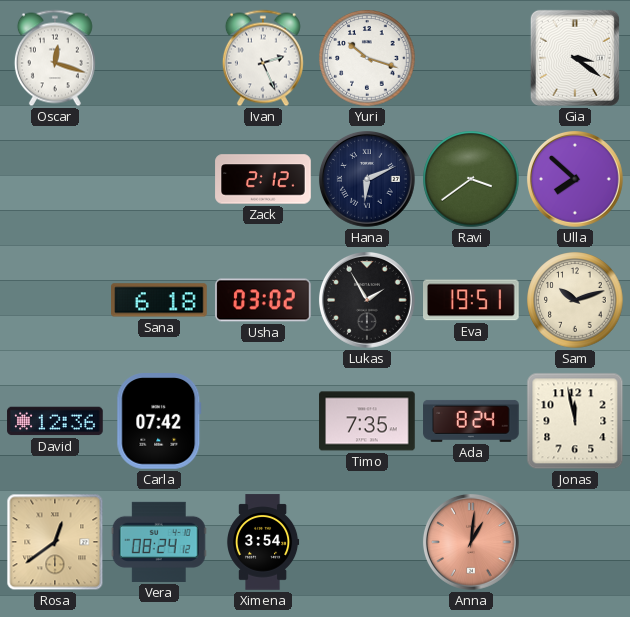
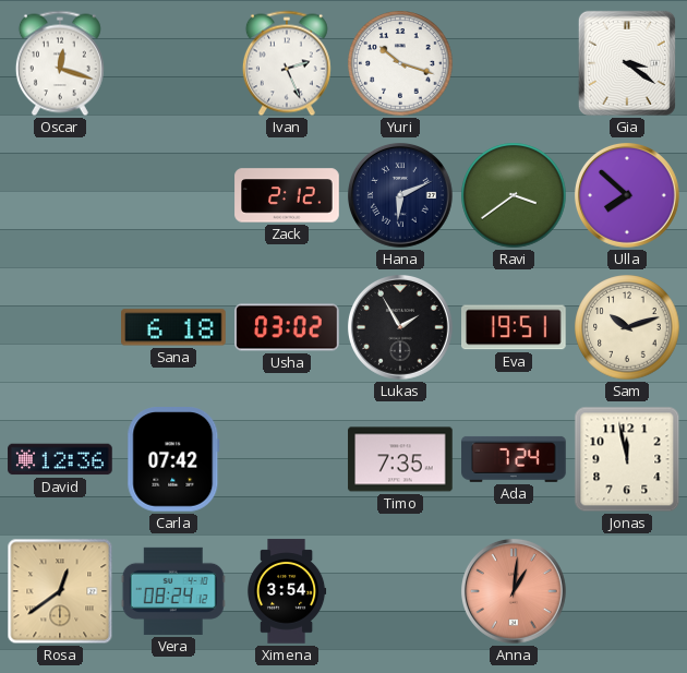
Ada: 8:24 -> 7:24
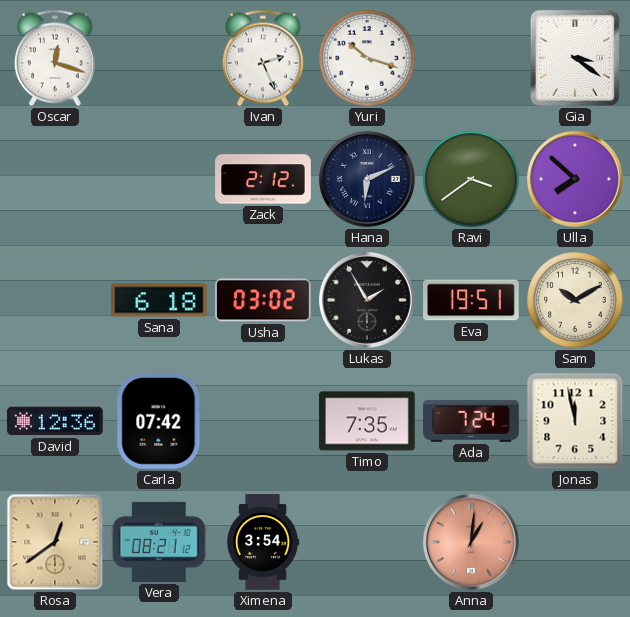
Sam: 10:12 -> 10:10
Vera: 08:24 -> 08:21
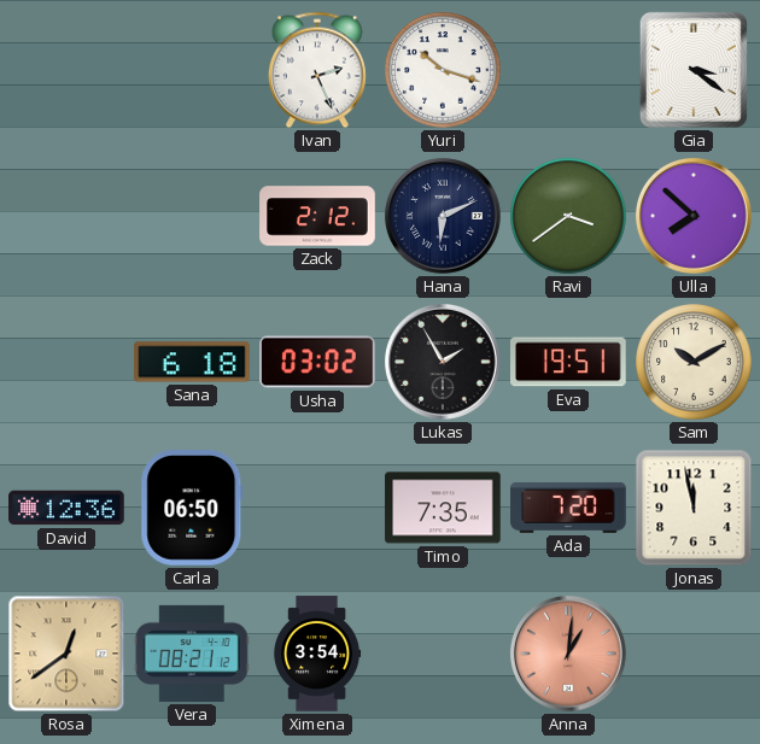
Oscar: 12:18 -> none
Carla: 07:42 -> 06:50
Ada: 7:24 -> 7:20
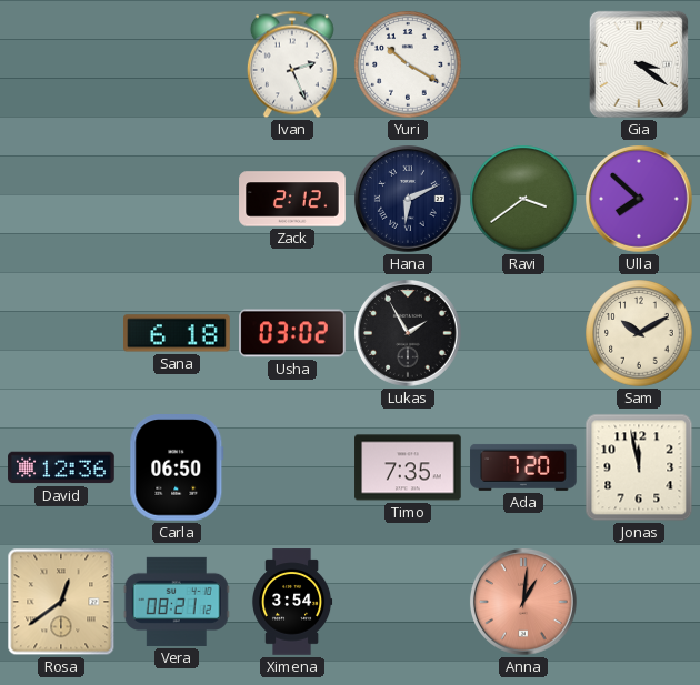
Yuri: 10:18 -> 10:20
Eva: 19:51 -> none
